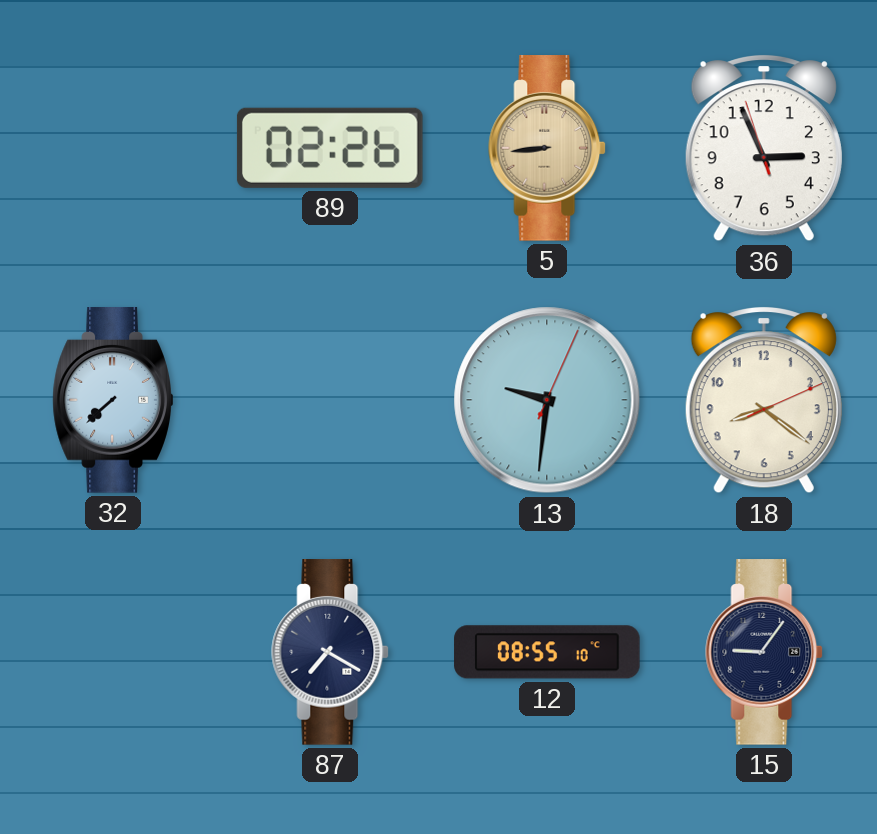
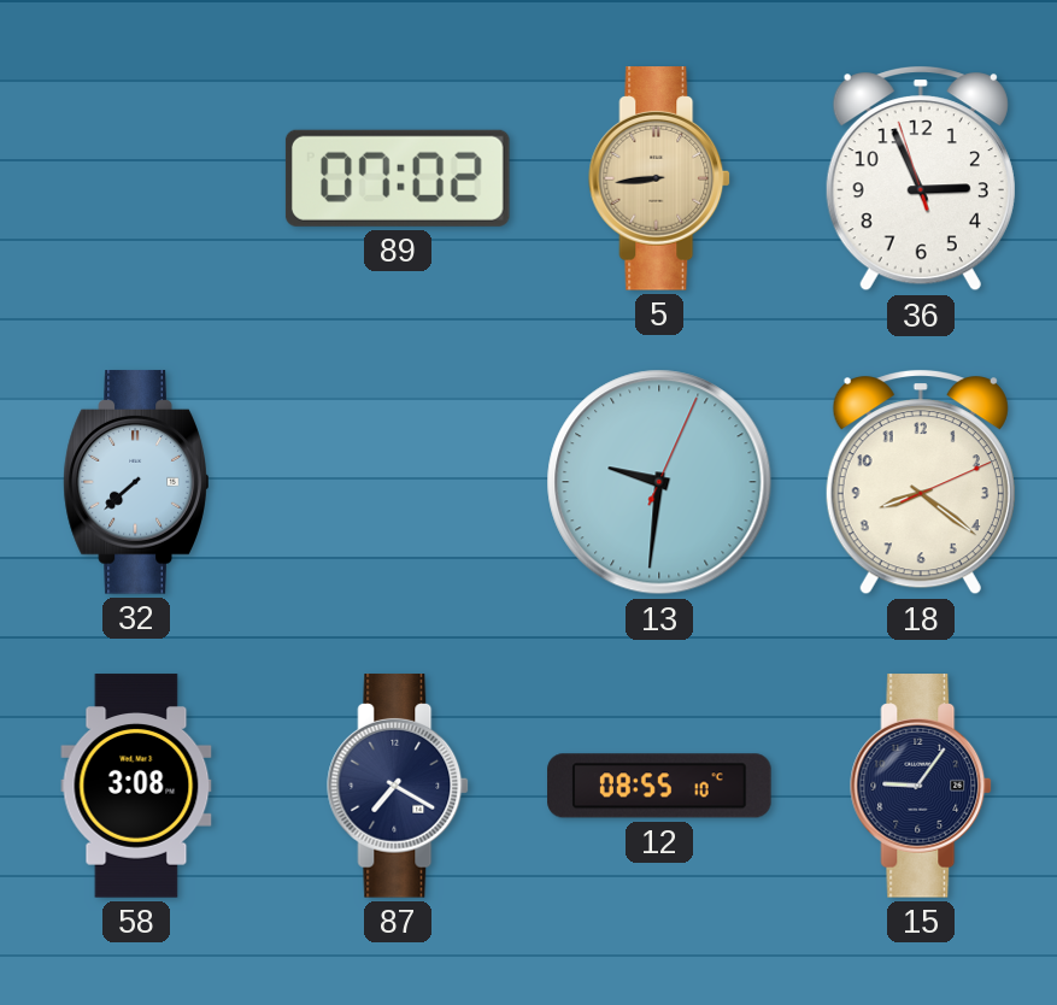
89: 02:26 -> 07:02
58: none -> 3:08
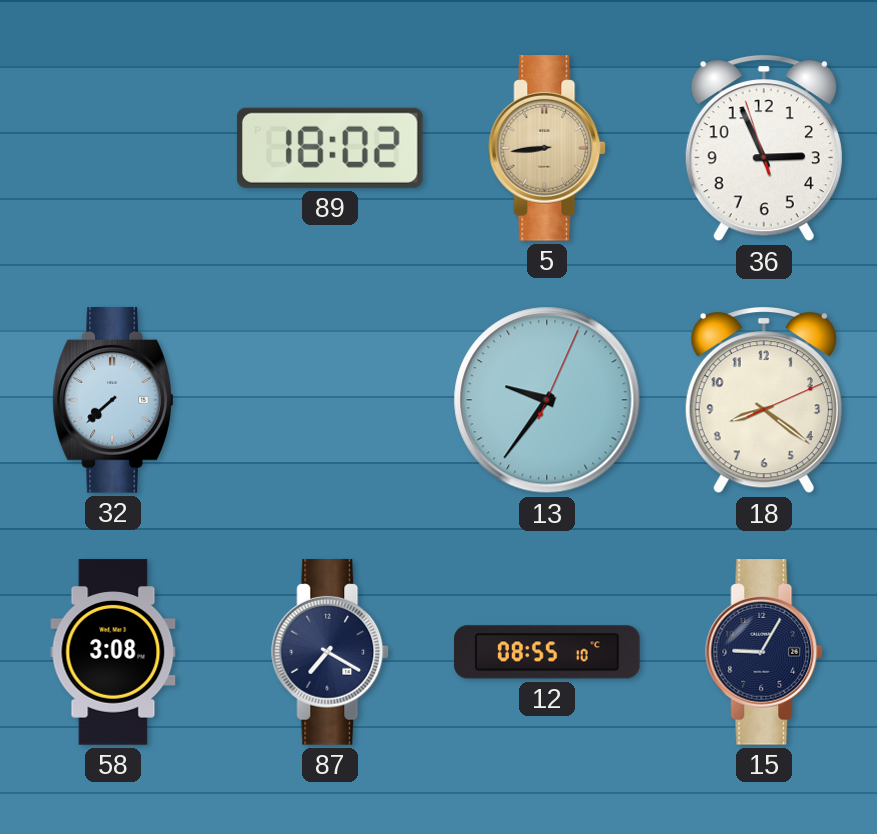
89: 07:02 -> 18:02
13: 9:31 -> 9:36
15: 9:06 -> 9:05
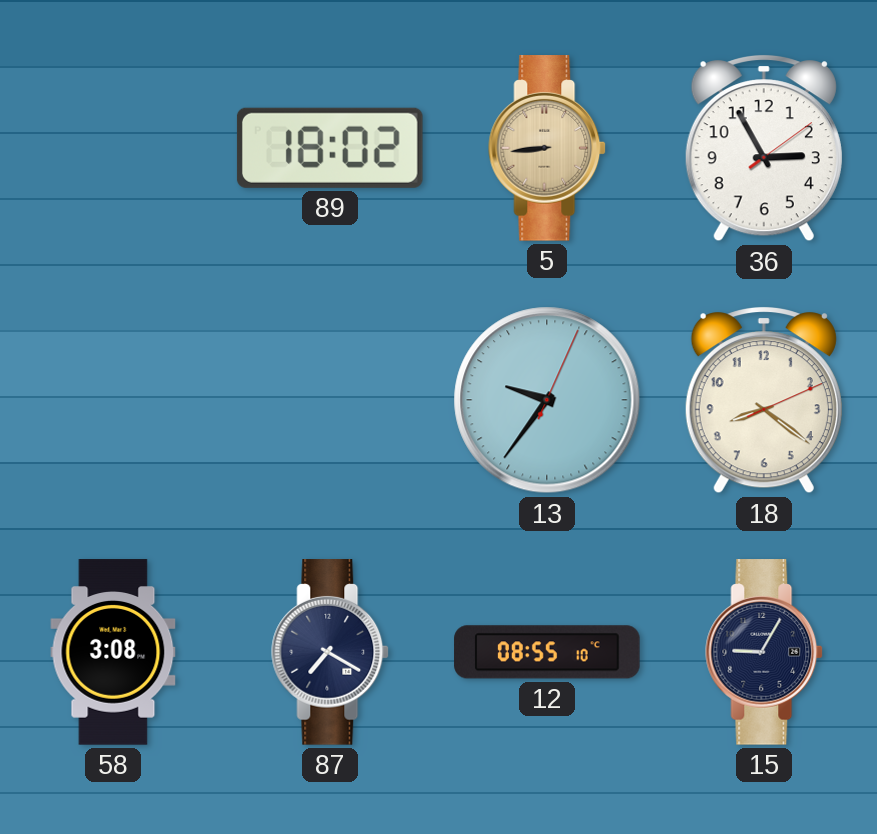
36: 2:55:57 -> 2:55:09
32: 7:38 -> none
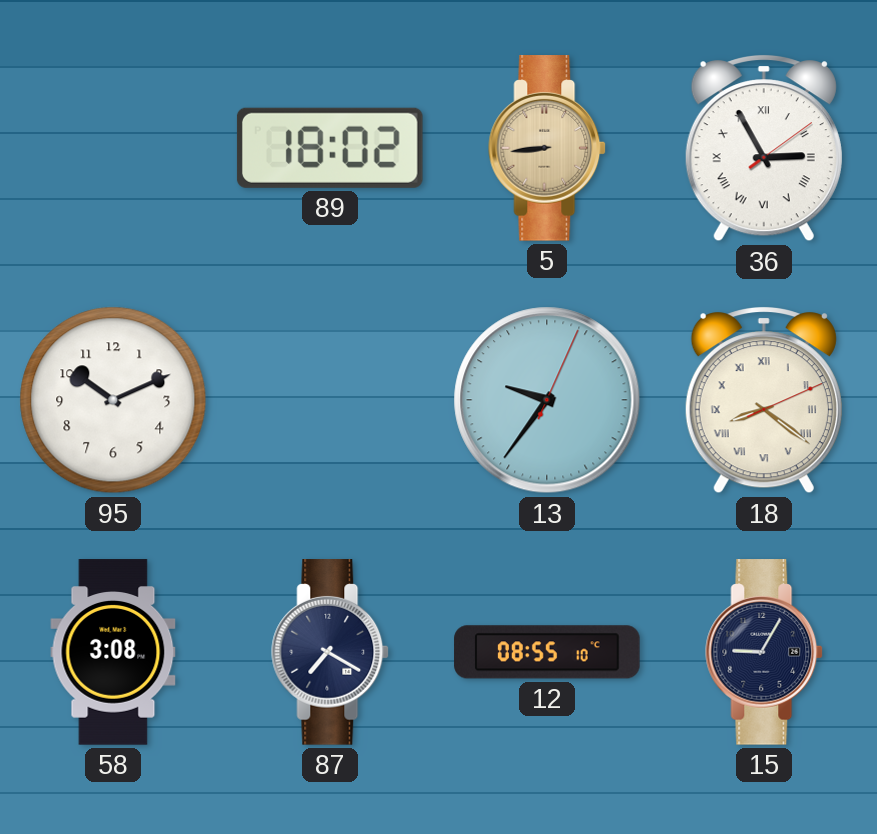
36 numerals: Arabic -> Roman
95: none -> 10:11
18 numerals: Arabic -> Roman
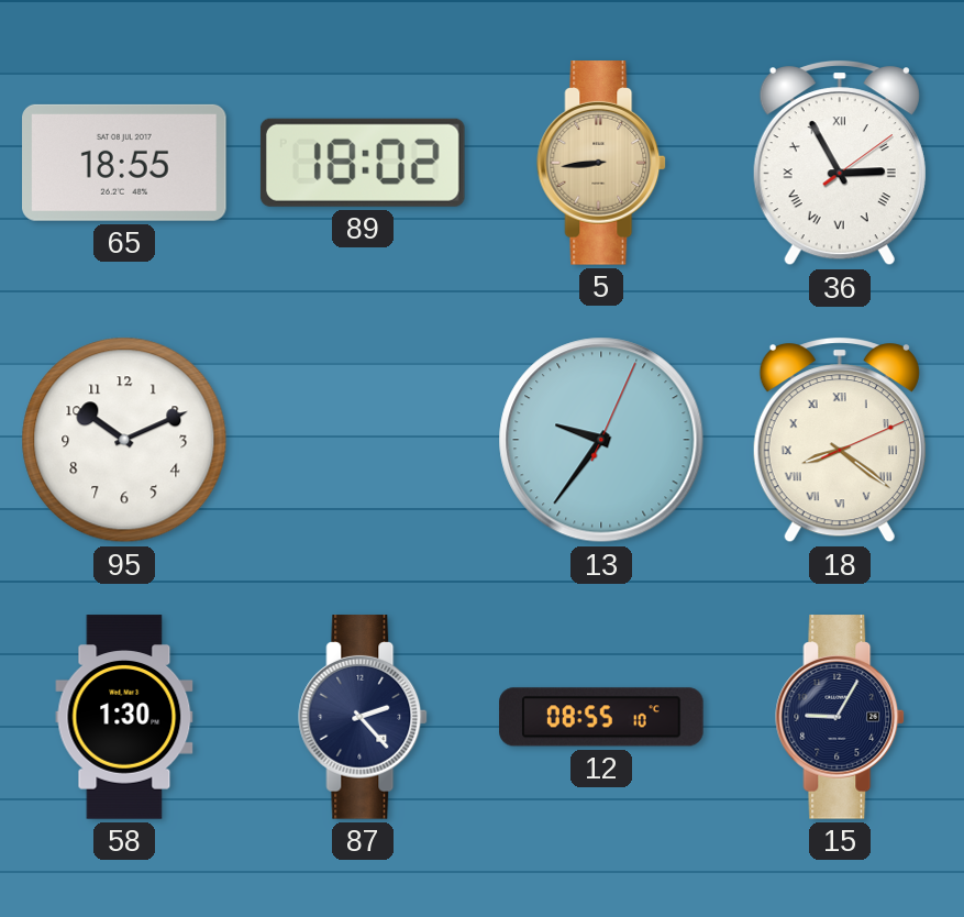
65: none -> 18:55
58: 3:08 -> 1:30
87: 7:20 -> 2:23
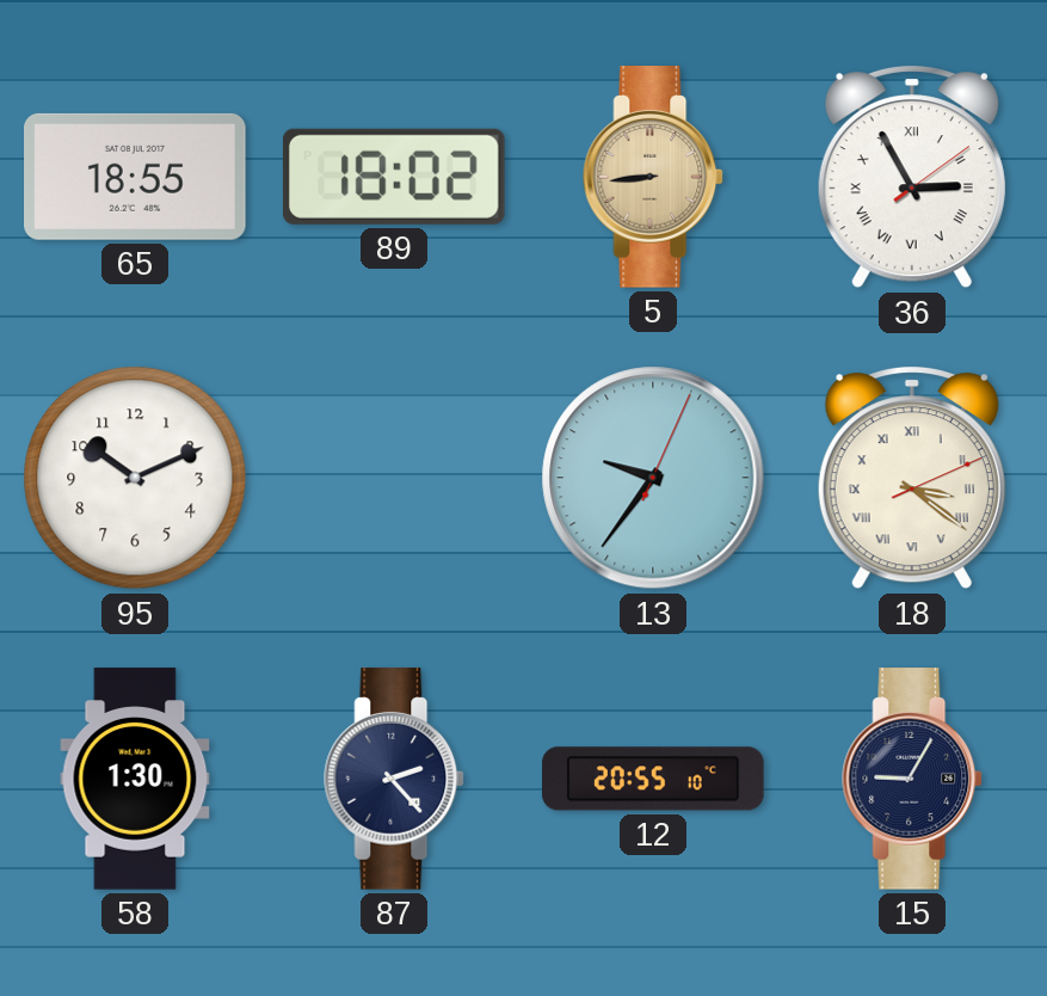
18: 8:21 -> 3:21
12: 08:55 -> 20:55
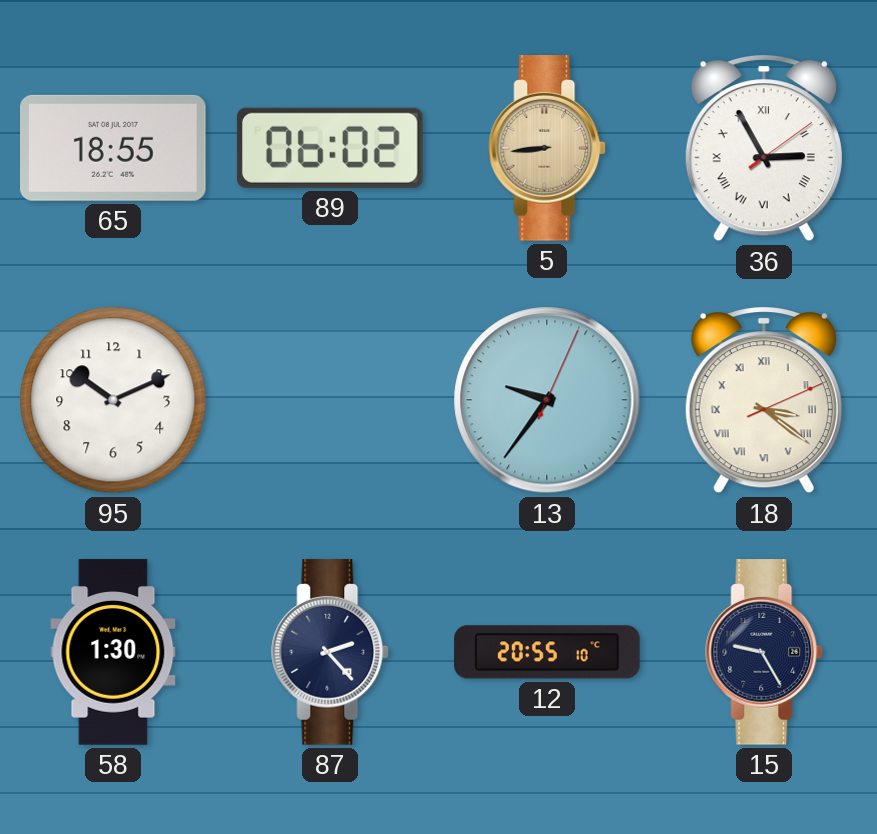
89: 18:02 -> 06:02
15: 9:05 -> 9:25
